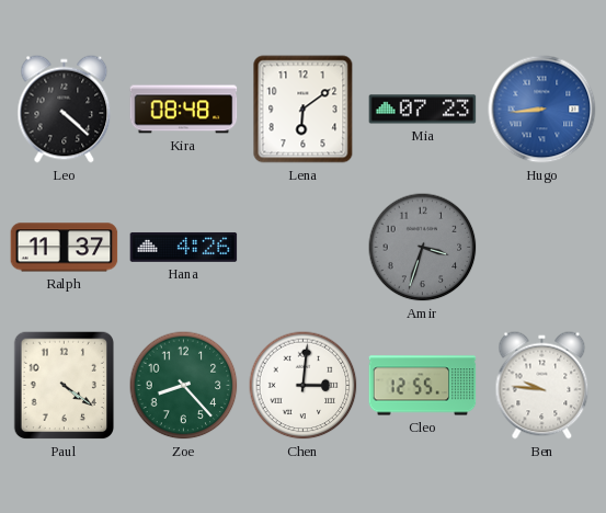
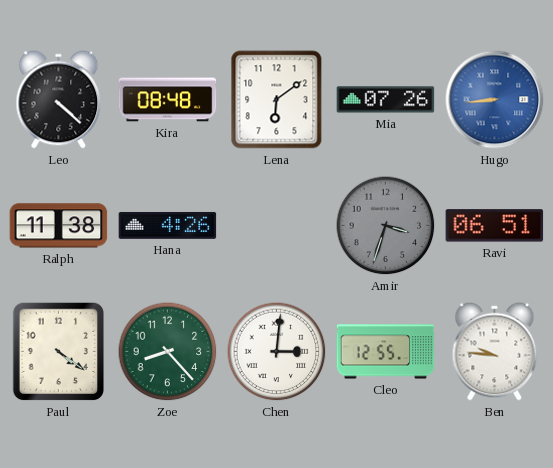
Mia: 07:23 -> 07:26
Ralph: 11:37 -> 11:38
Ravi: none -> 06:51
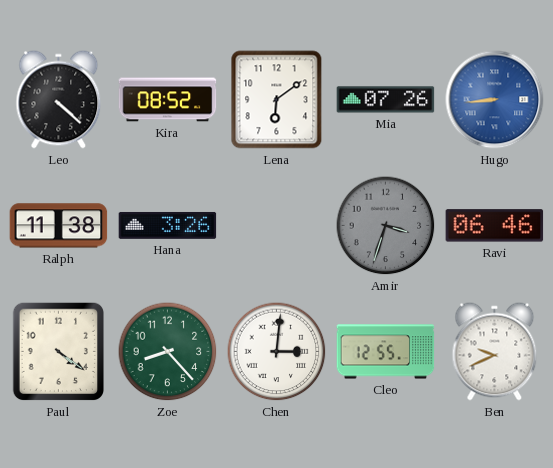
Kira: 08:48 -> 08:52
Hana: 4:26 -> 3:26
Ravi: 06:51 -> 06:46
Ben: 9:46 -> 9:41
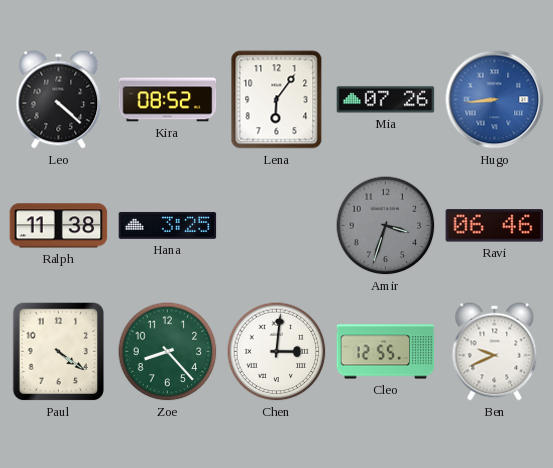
Lena: 6:09 -> 6:06
Hana: 3:26 -> 3:25
